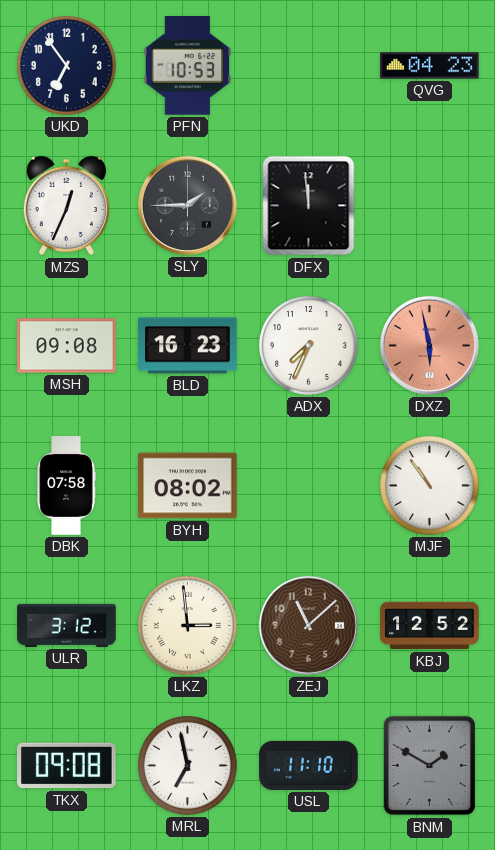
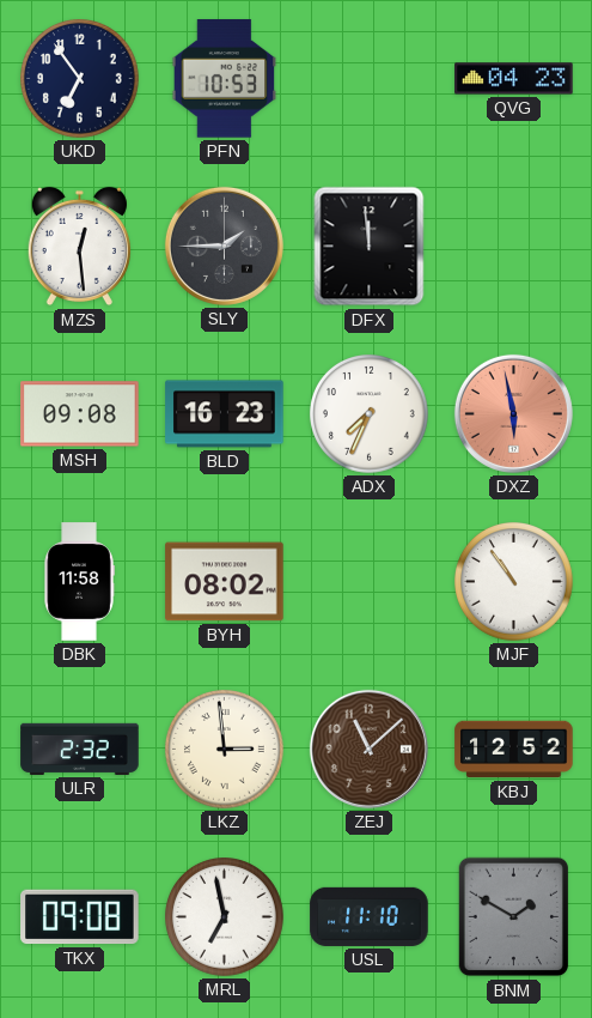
MZS: 12:34 -> 12:29
DBK: 07:58 -> 11:58
ULR: 3:12 -> 2:32
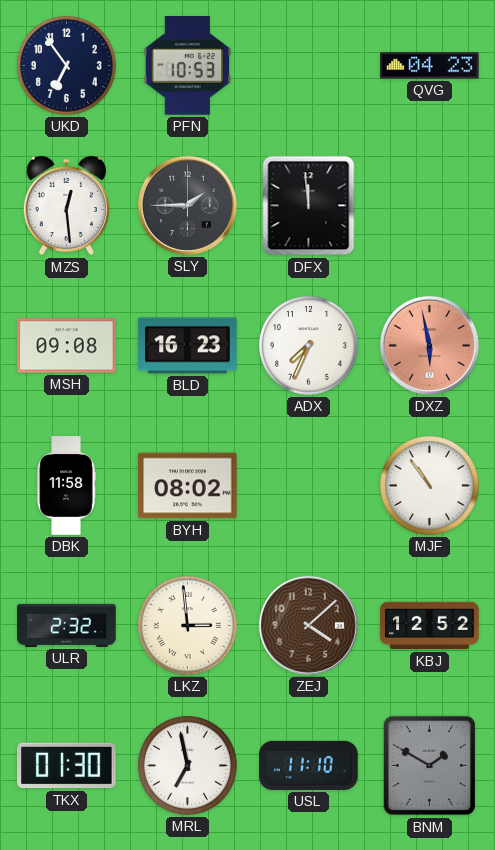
ZEJ: 11:08 -> 4:08
TKX: 09:08 -> 01:30
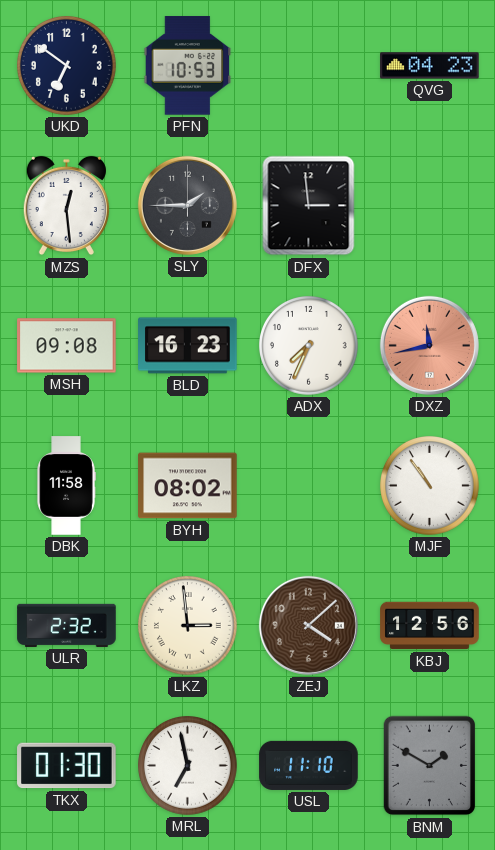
UKD: 6:54 -> 6:51
DFX: 11:59 -> 2:59
DXZ: 5:58 -> 11:43
KBJ: 12:52 -> 12:56
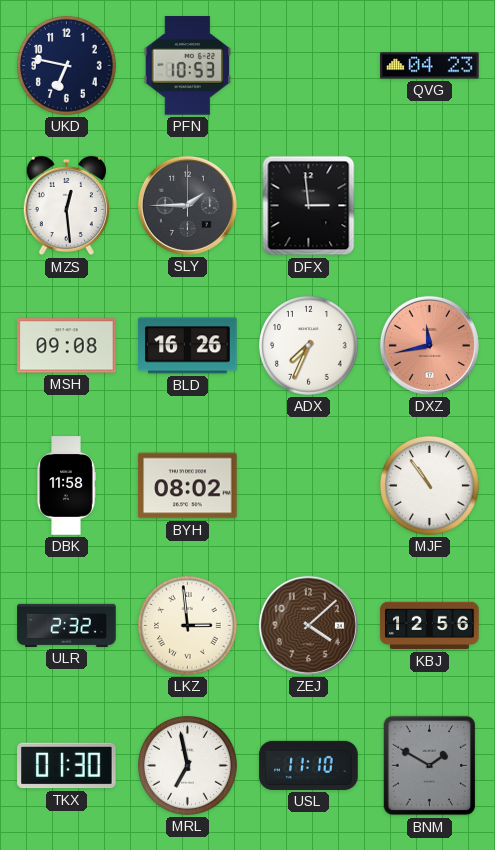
UKD: 6:51 -> 6:47
BLD: 16:23 -> 16:26
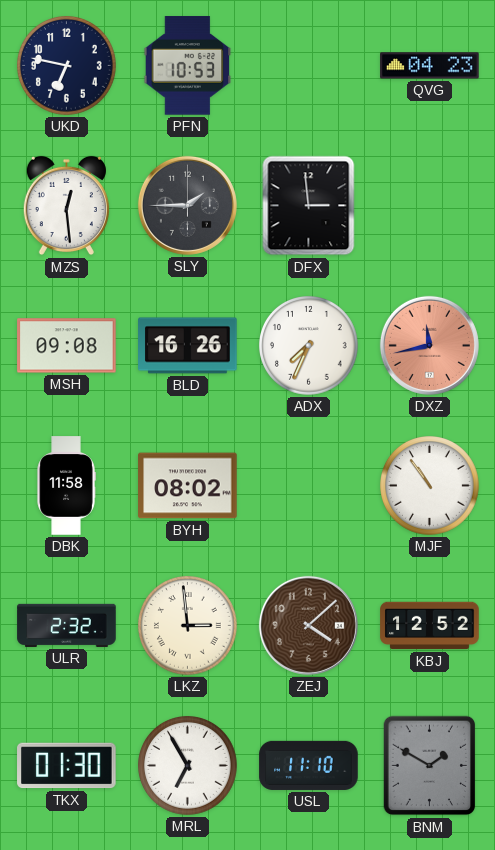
KBJ: 12:56 -> 12:52
MRL: 6:58 -> 6:55
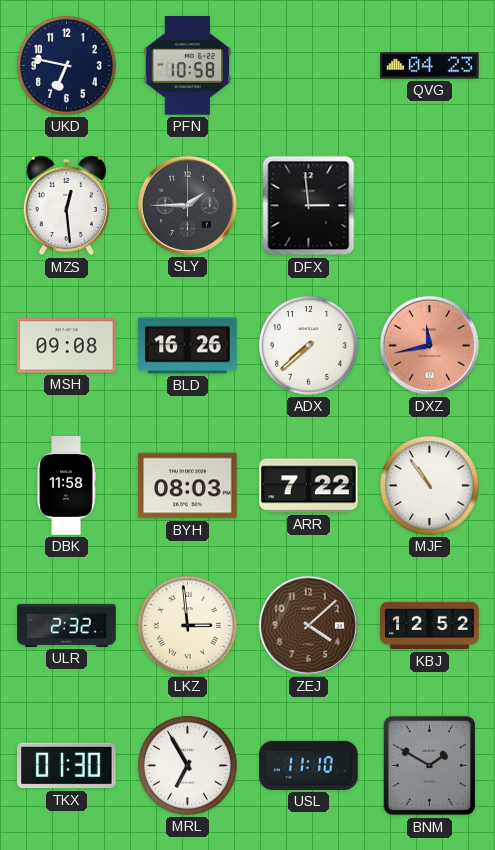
PFN: 10:53 -> 10:58
ADX: 7:34 -> 7:38
BYH: 08:02 -> 08:03
ARR: none -> 7:22
